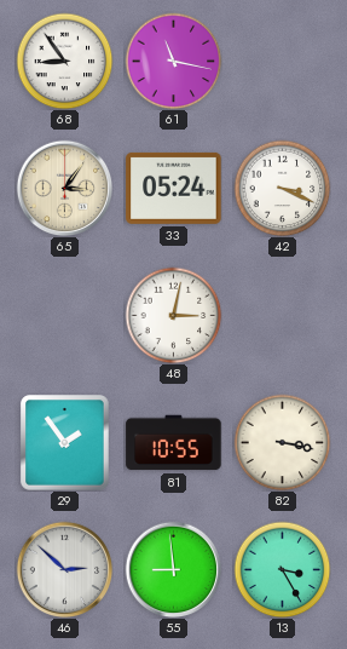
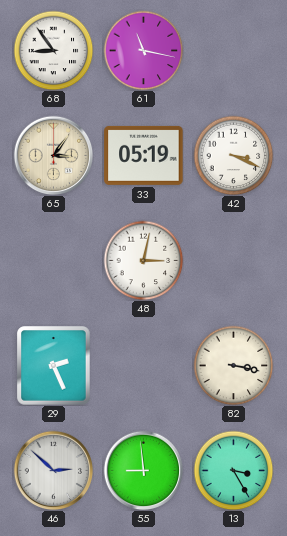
33: 05:24 -> 05:19
29: 1:54 -> 2:26
81: 10:55 -> none
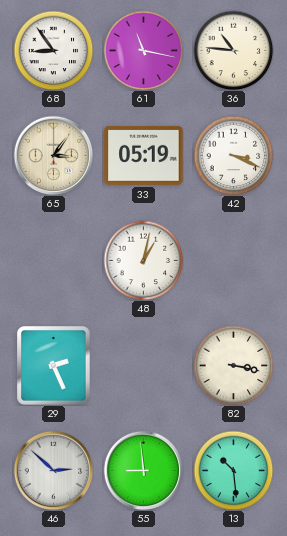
36: none -> 10:46
48: 3:02 -> 1:02
13: 3:25 -> 10:29
